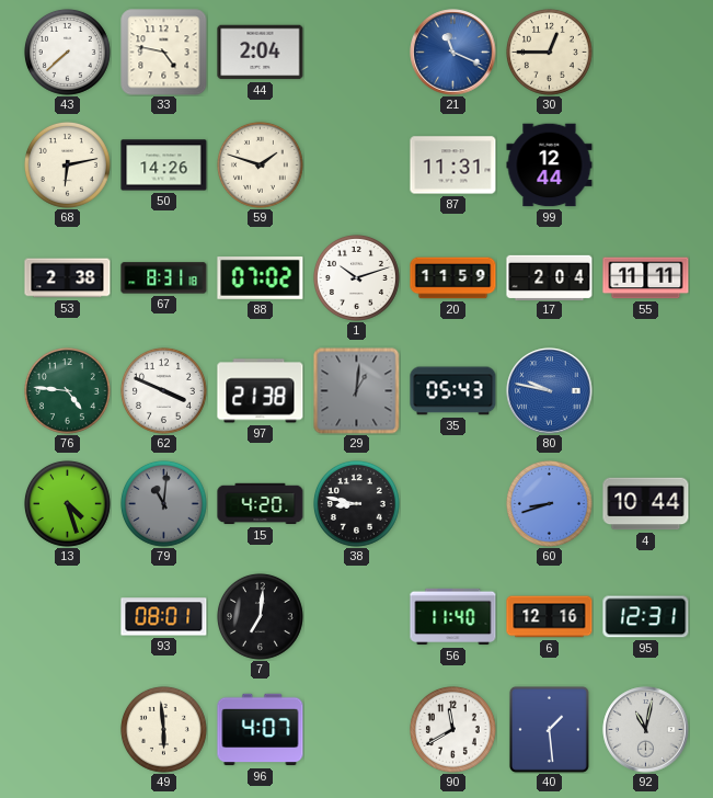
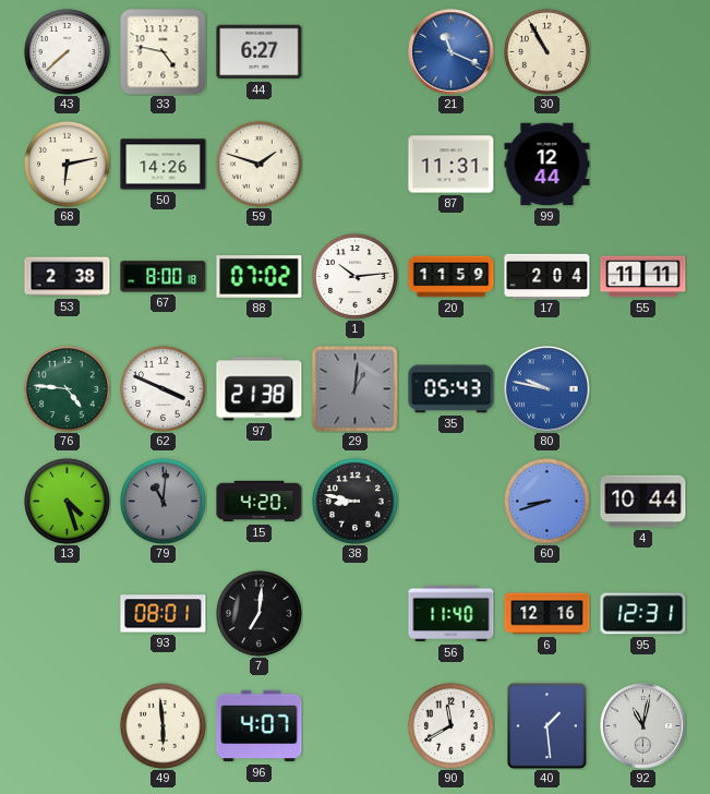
44: 2:04 -> 6:27
30: 12:45 -> 10:55
67: 8:31 -> 8:00
1: 10:12 -> 10:14
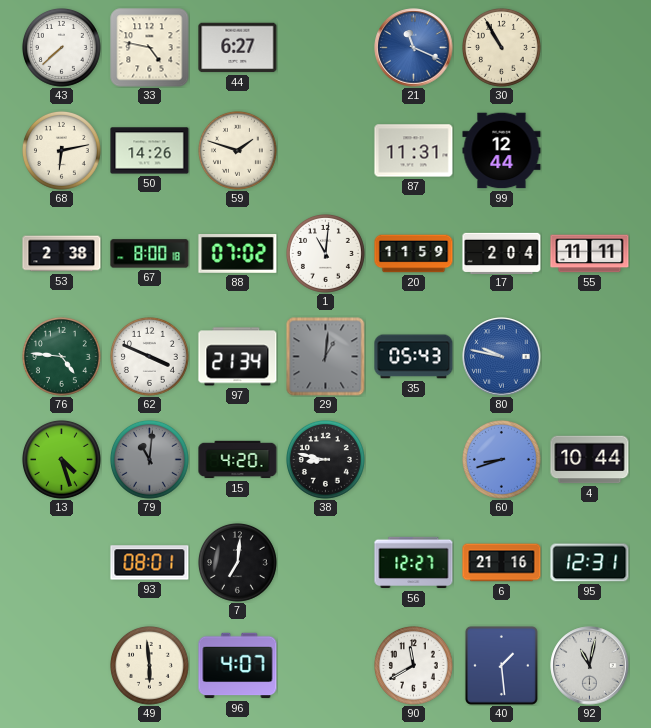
1: 10:14 -> 11:01
97: 21:38 -> 21:34
56: 11:40 -> 12:27
6: 12:16 -> 21:16
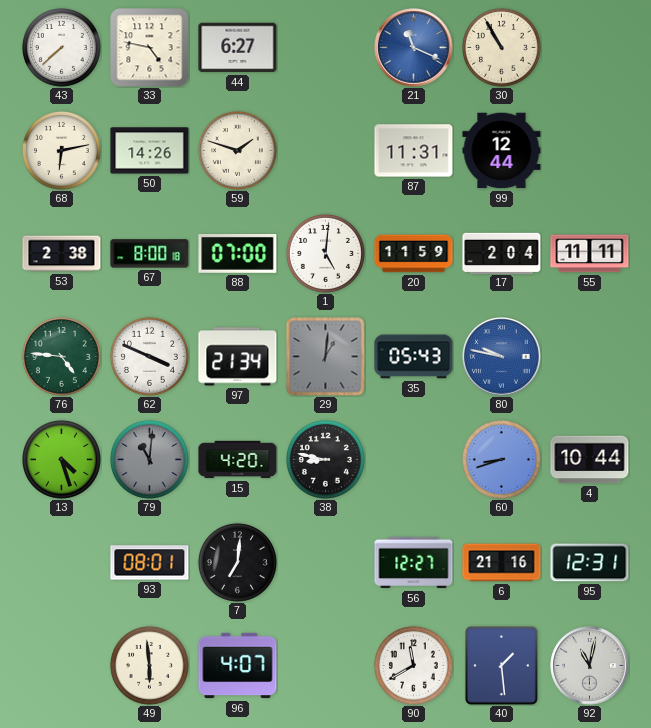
88: 07:02 -> 07:00
1: 11:01 -> 5:01
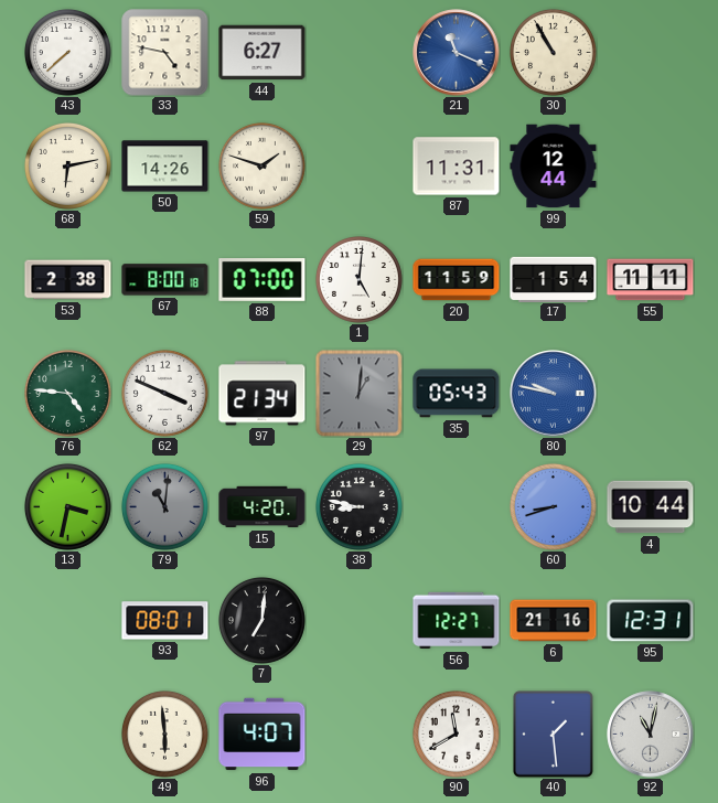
17: 2:04 -> 1:54
13: 4:27 -> 3:32
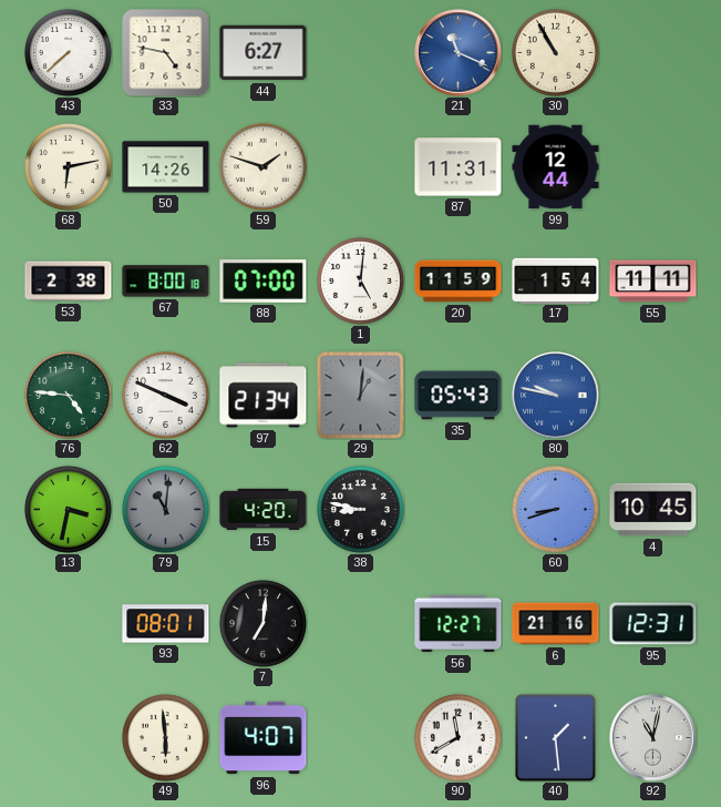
4: 10:44 -> 10:45
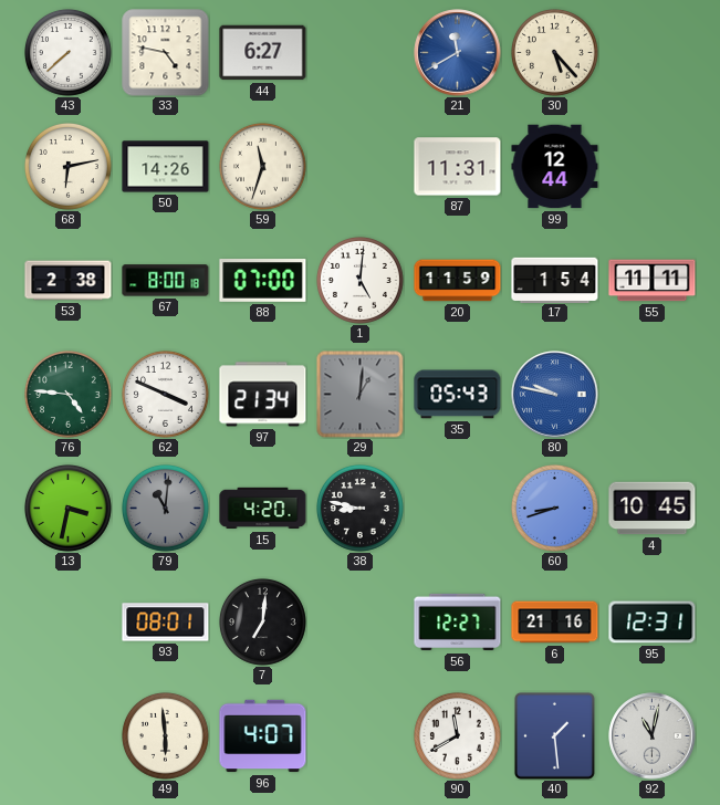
21: 11:19 -> 11:40
30: 10:55 -> 5:23
59: 1:48 -> 11:33
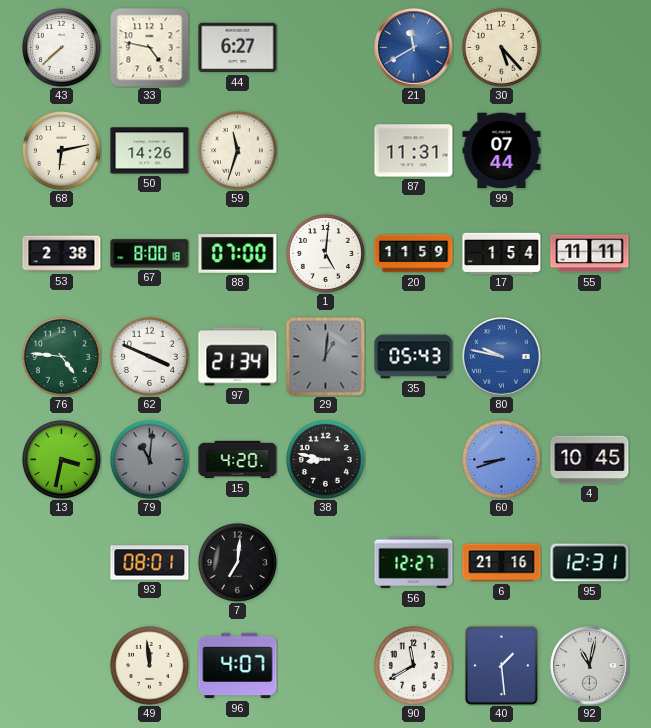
99: 12:44 -> 07:44
49: 5:59 -> 11:59
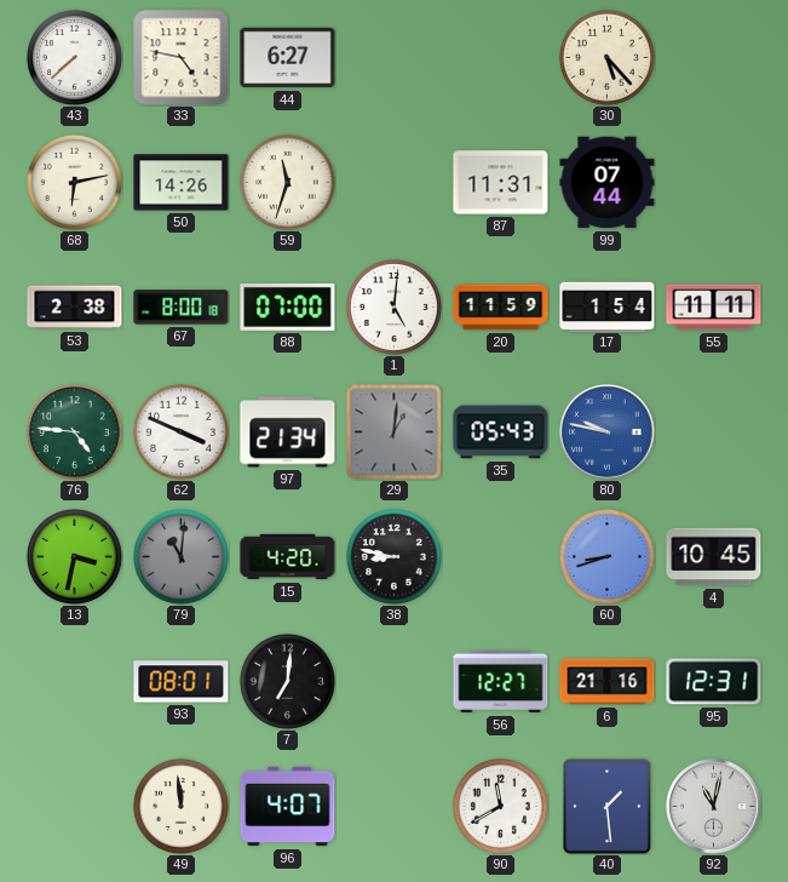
21: 11:40 -> none
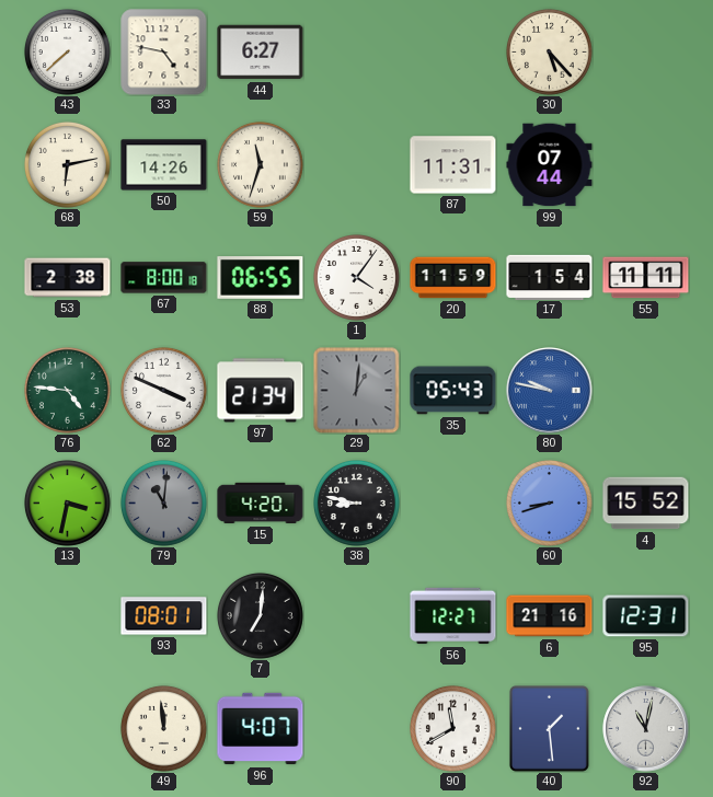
88: 07:00 -> 06:55
1: 5:01 -> 4:06
4: 10:45 -> 15:52
